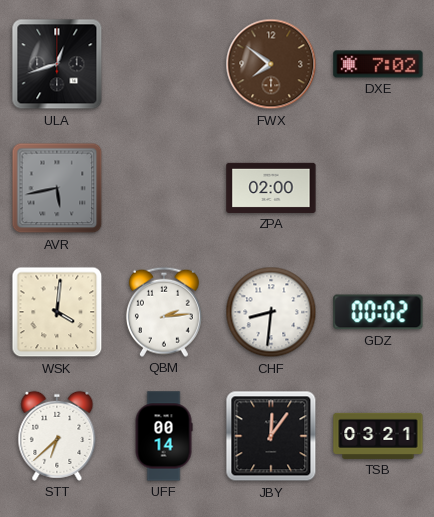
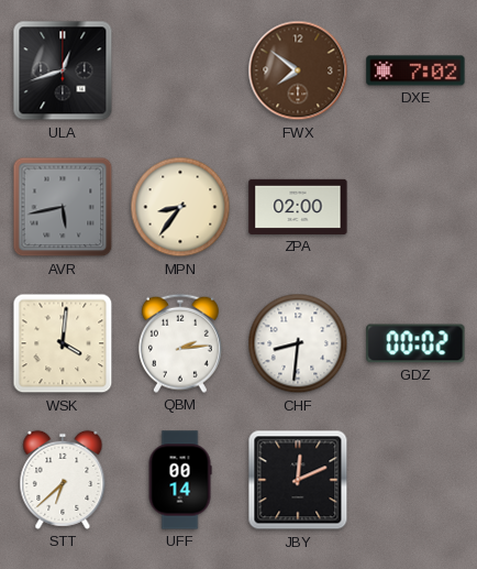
MPN: none -> 8:36
JBY: 12:06 -> 12:11
TSB: 03:21 -> none
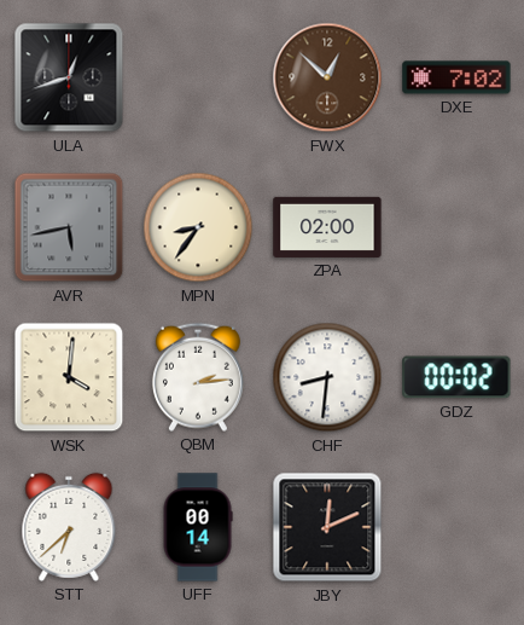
FWX: 7:51 -> 12:52
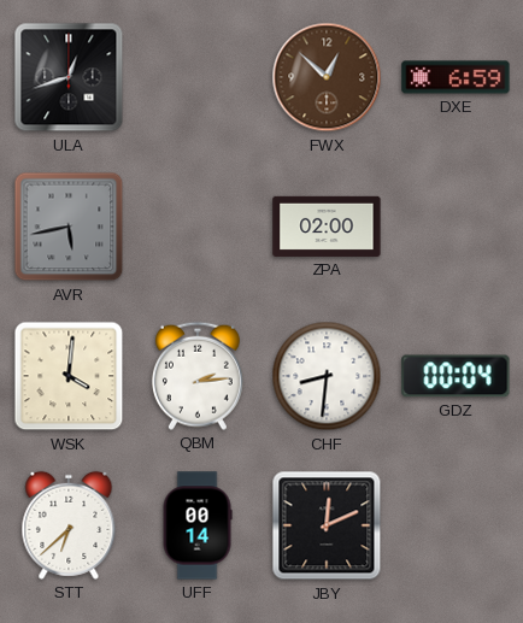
DXE: 7:02 -> 6:59
MPN: 8:36 -> none
GDZ: 00:02 -> 00:04
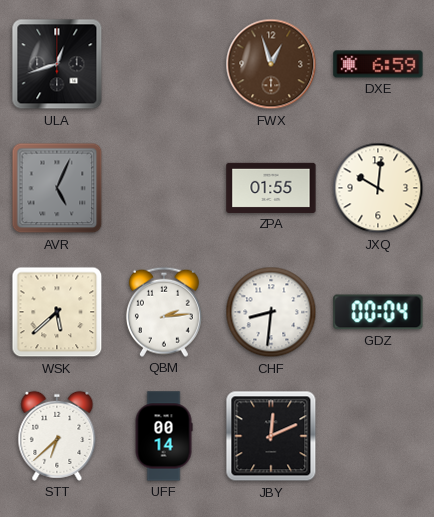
FWX: 12:52 -> 12:57
AVR: 5:43 -> 5:04
ZPA: 02:00 -> 01:55
JXQ: none -> 10:01
WSK: 4:01 -> 5:38
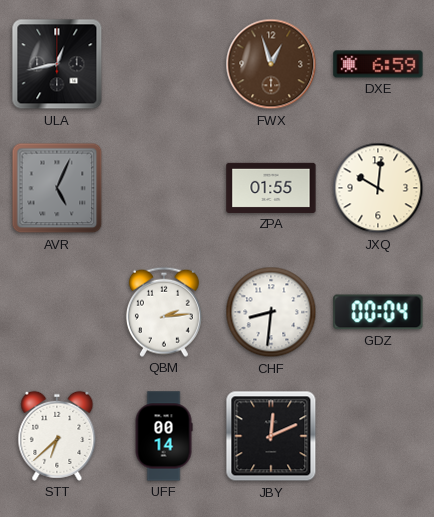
ULA: 12:42 -> 12:43
WSK: 5:38 -> none
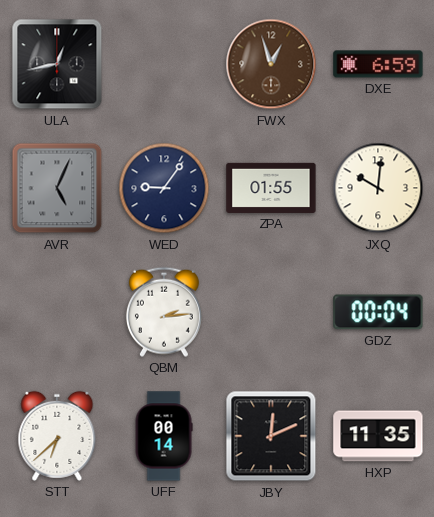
WED: none -> 9:06
CHF: 8:31 -> none
HXP: none -> 11:35
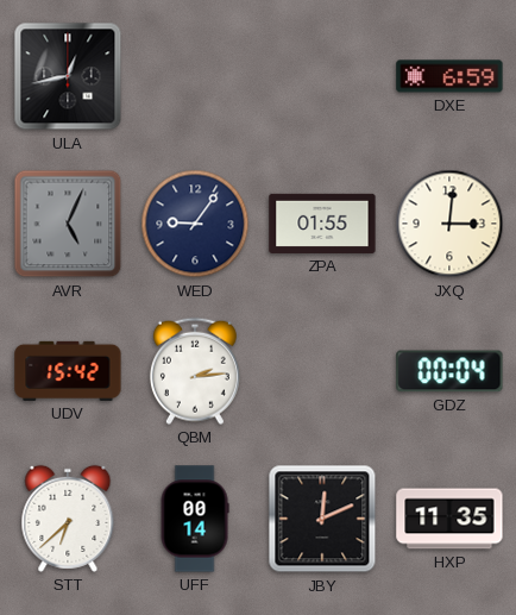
FWX: 12:57 -> none
JXQ: 10:01 -> 3:01
UDV: none -> 15:42
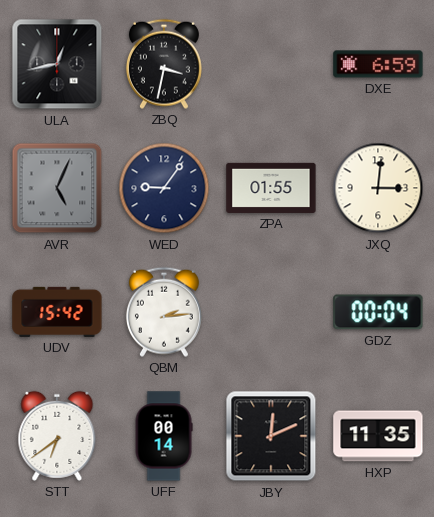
ZBQ: none -> 3:32
STT: 6:38 -> 6:39
